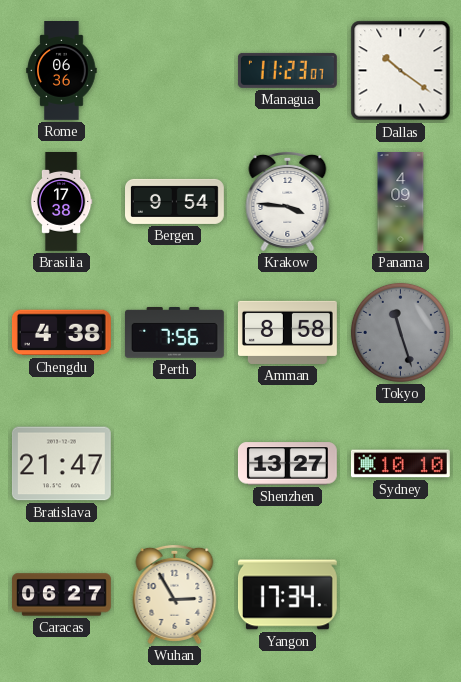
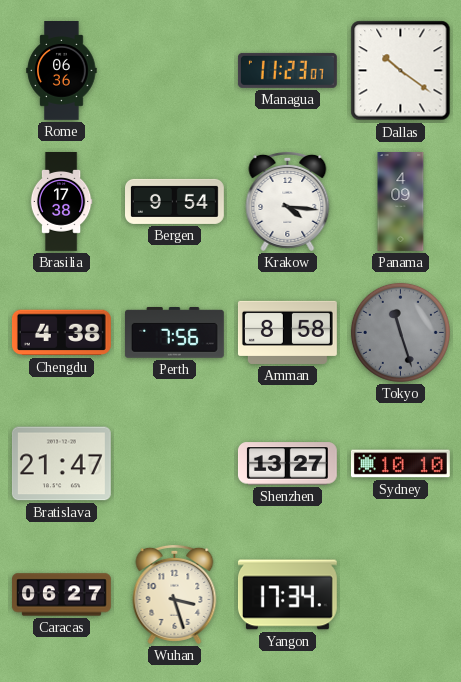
Krakow: 3:46 -> 4:16
Wuhan: 2:55 -> 3:27
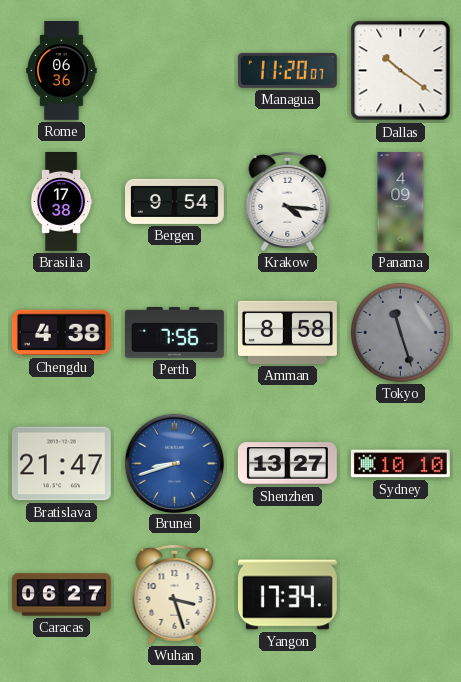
Managua: 11:23 -> 11:20
Brunei: none -> 8:42
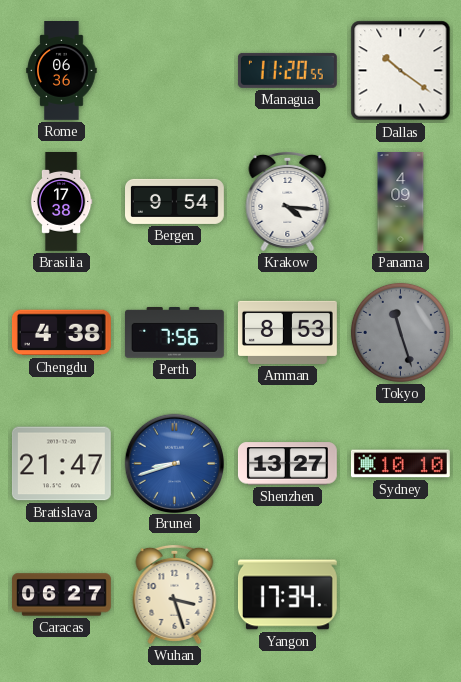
Managua: 11:20:07 -> 11:20:55
Amman: 8:58 -> 8:53
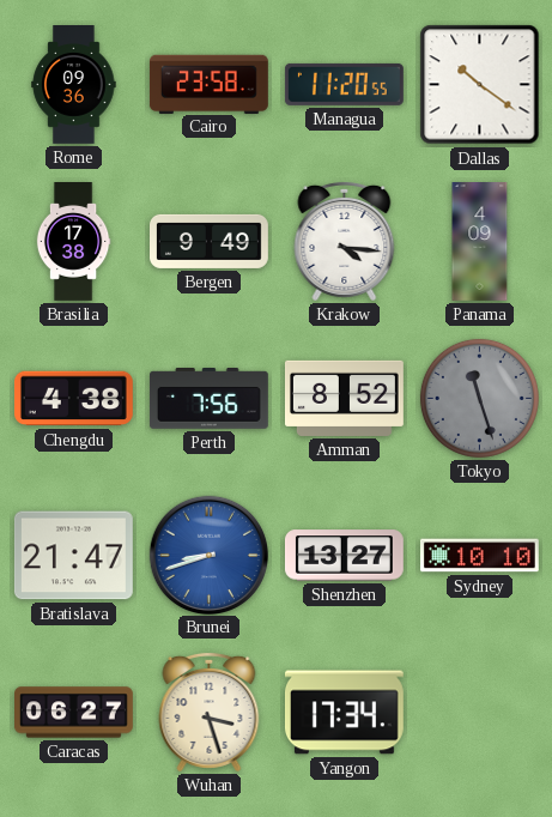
Rome: 06:36 -> 09:36
Cairo: none -> 23:58
Bergen: 9:54 -> 9:49
Amman: 8:53 -> 8:52
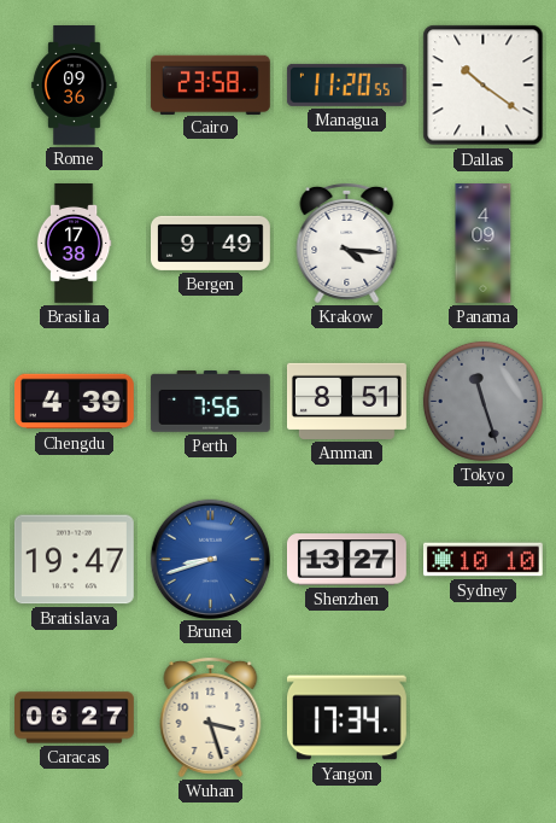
Chengdu: 4:38 -> 4:39
Amman: 8:52 -> 8:51
Bratislava: 21:47 -> 19:47
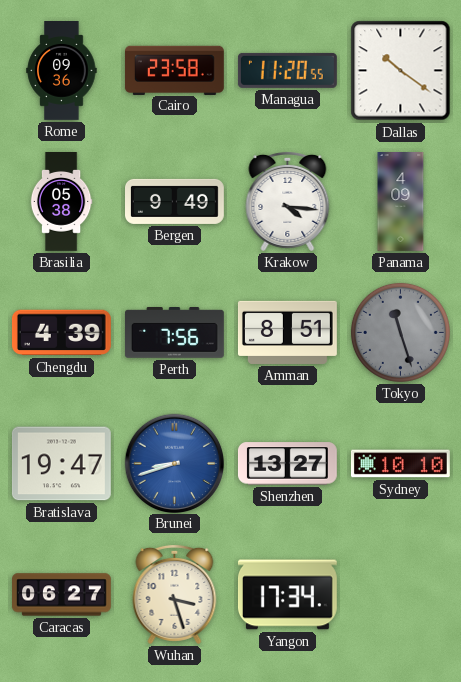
Brasilia: 17:38 -> 05:38
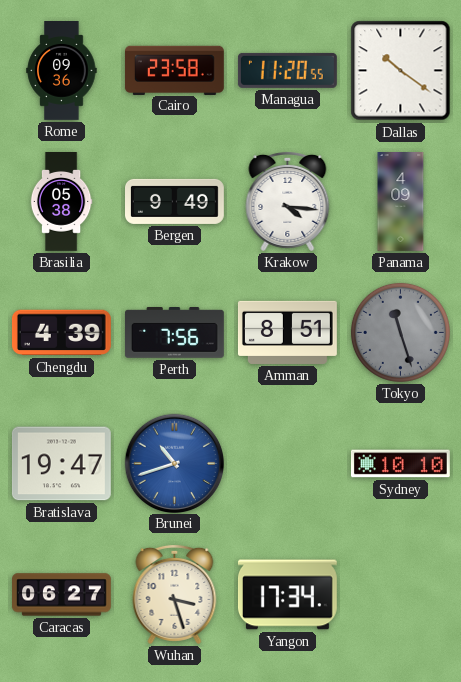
Brunei: 8:42 -> 10:42
Shenzhen: 13:27 -> none
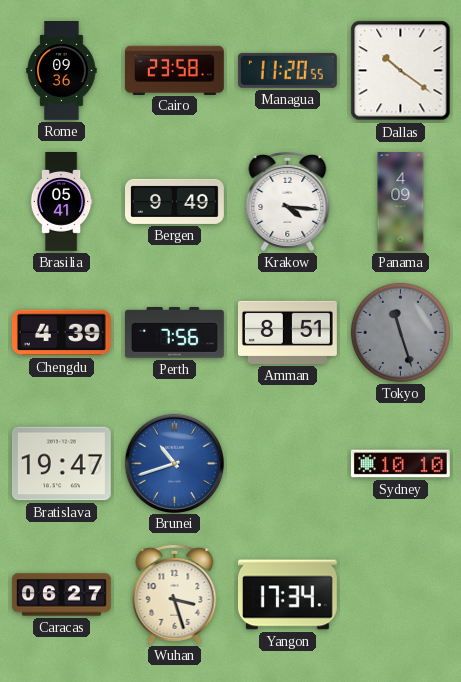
Brasilia: 05:38 -> 05:41
